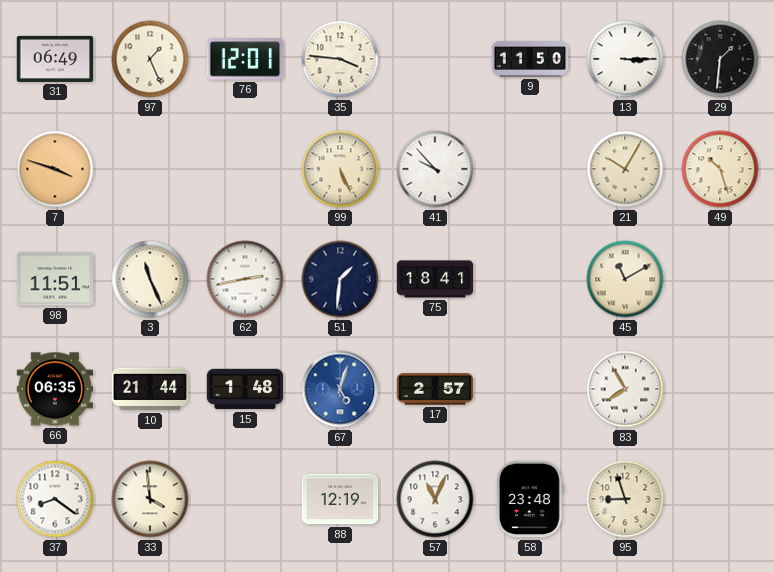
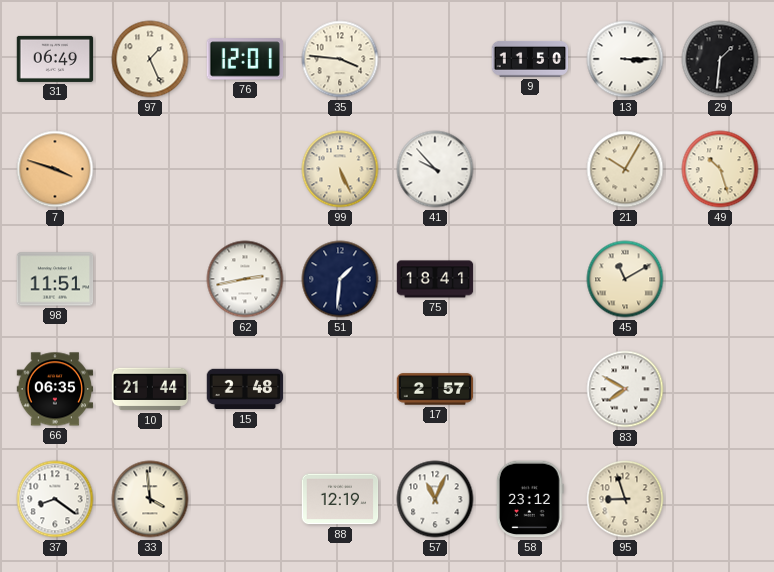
3: 11:26 -> none
15: 1:48 -> 2:48
67: 5:03 -> none
83: 7:55 -> 7:50
58: 23:48 -> 23:12
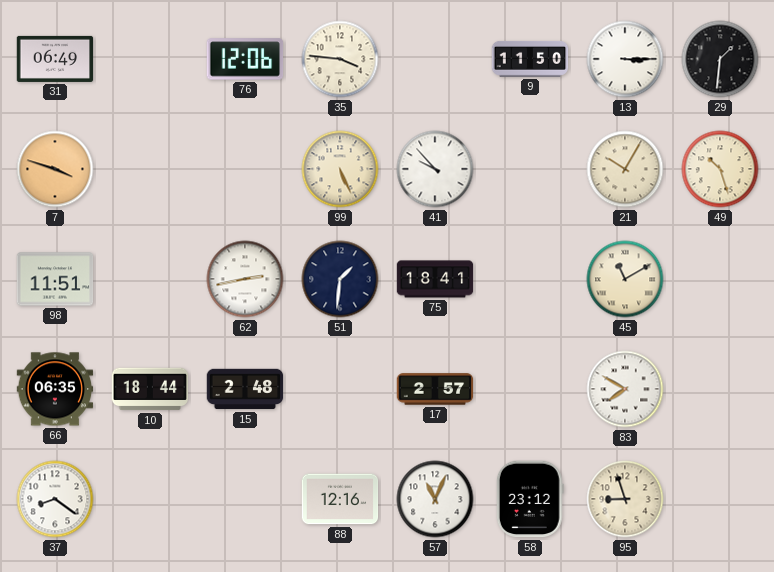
97: 1:26 -> none
76: 12:01 -> 12:06
10: 21:44 -> 18:44
33: 3:59 -> none
88: 12:19 -> 12:16
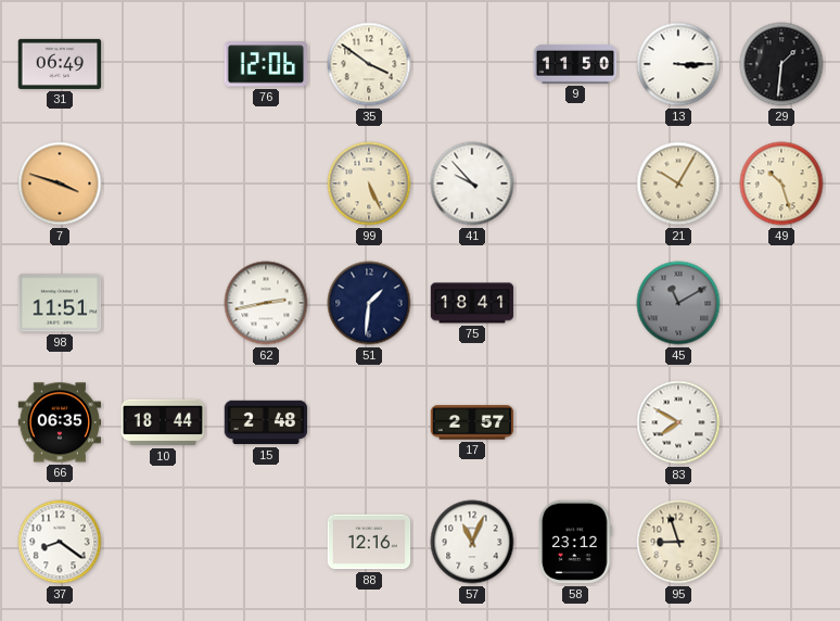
35: 3:46 -> 3:51
45 dial: cream -> grey
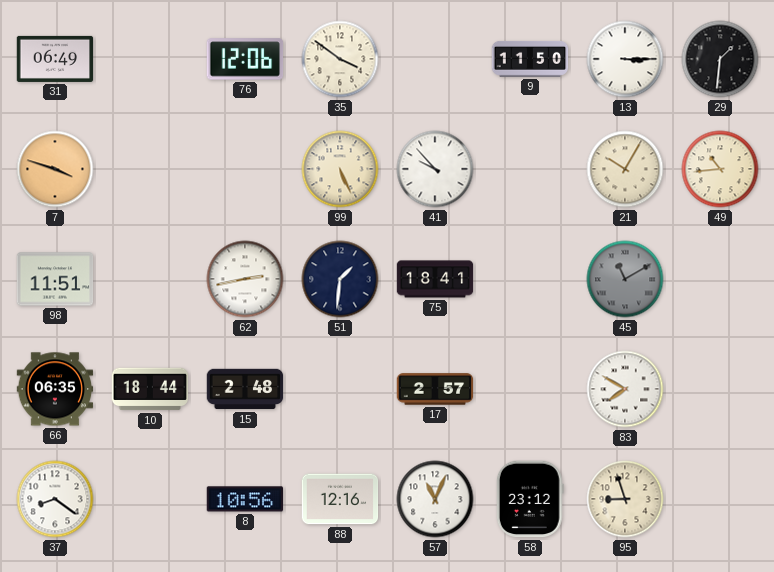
49: 10:27 -> 10:44
8: none -> 10:56
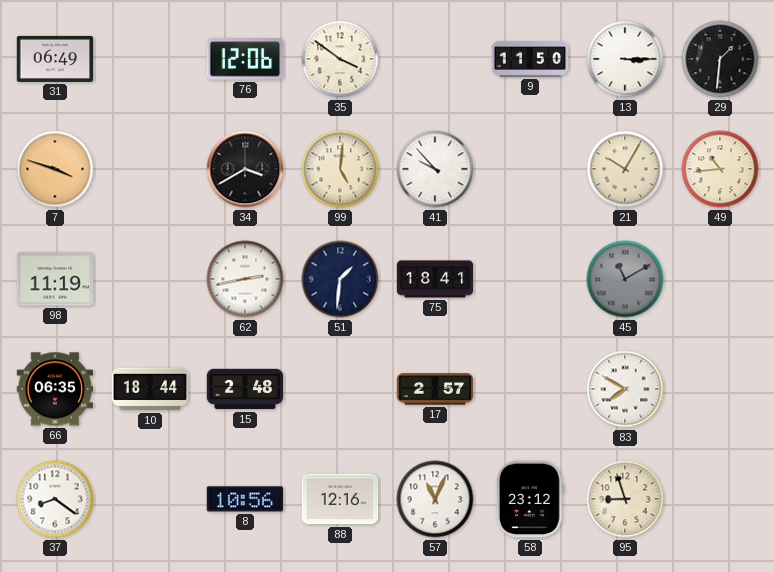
34: none -> 3:40
99: 5:26 -> 5:01
98: 11:51 -> 11:19
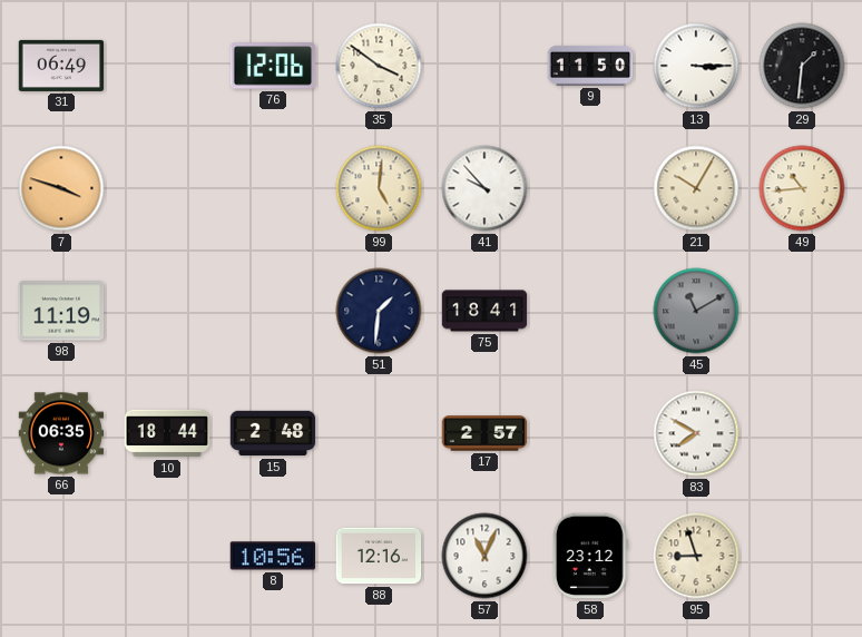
34: 3:40 -> none
62: 2:43 -> none
37: 8:21 -> none
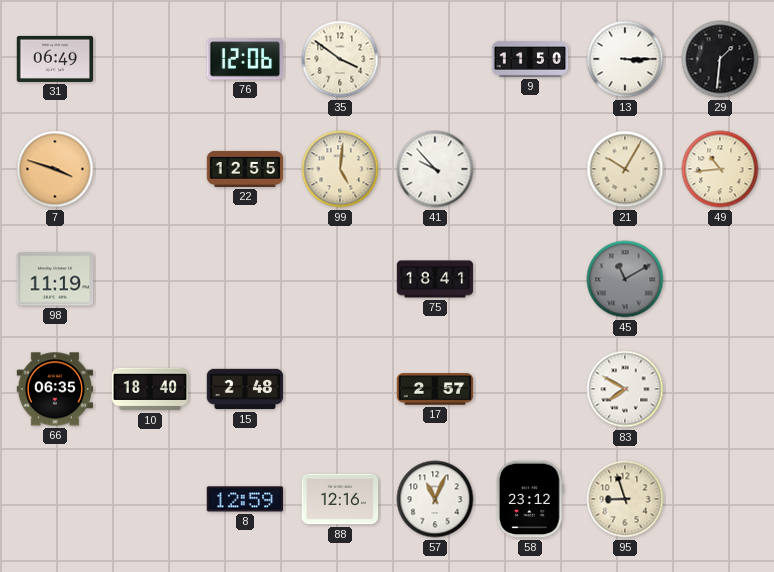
22: none -> 12:55
51: 1:31 -> none
10: 18:44 -> 18:40
8: 10:56 -> 12:59
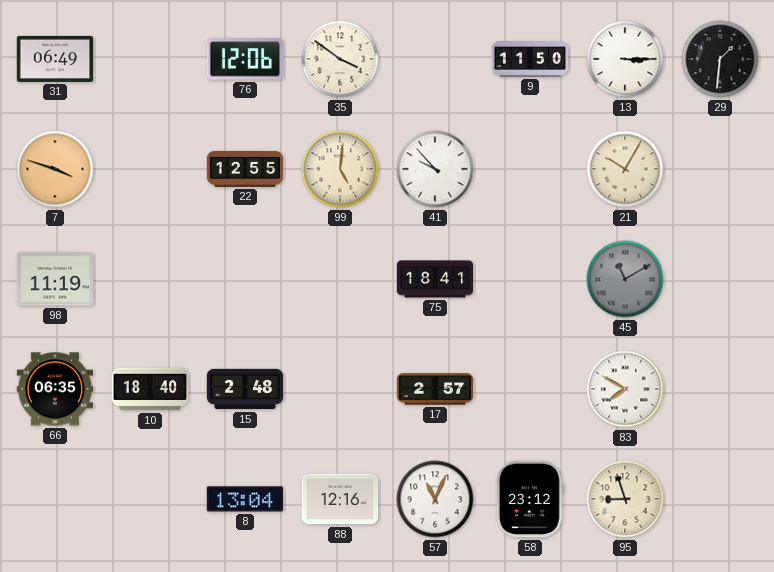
49: 10:44 -> none
8: 12:59 -> 13:04
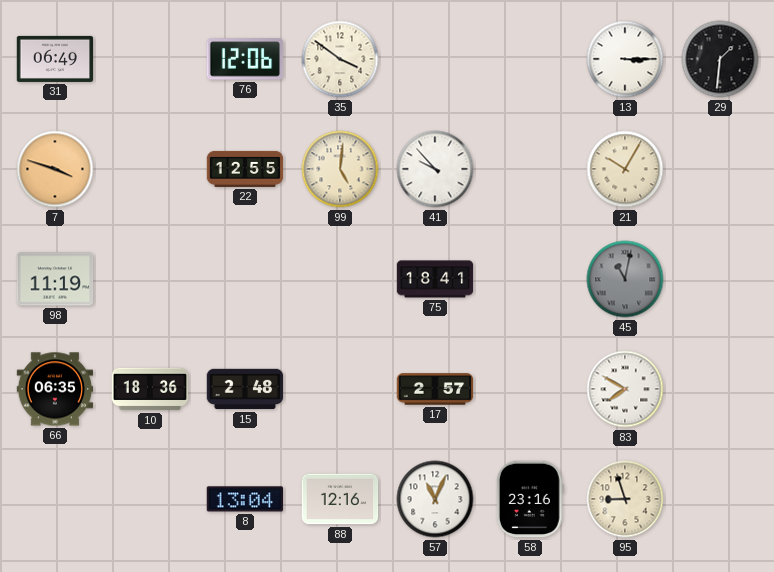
9: 11:50 -> none
45: 11:10 -> 11:02
10: 18:40 -> 18:36
58: 23:12 -> 23:16
